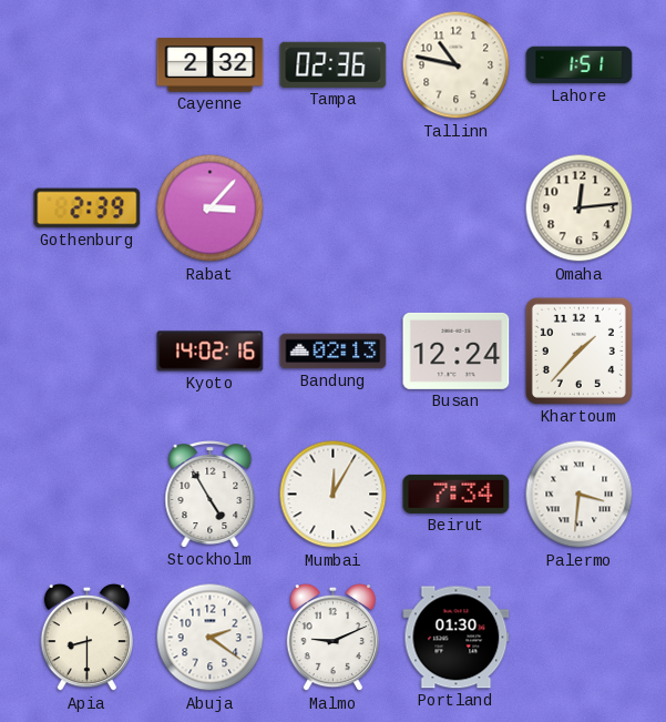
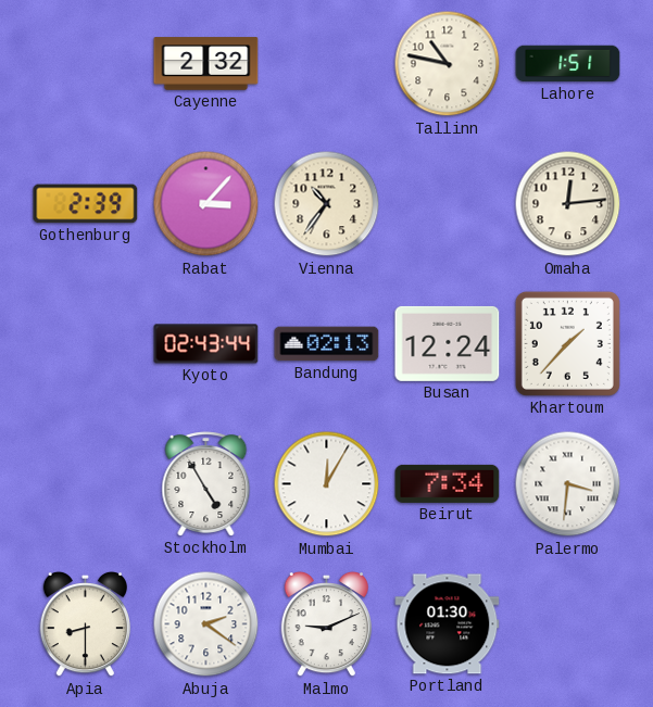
Tampa: 02:36 -> none
Vienna: none -> 10:36
Kyoto: 14:02 -> 02:43
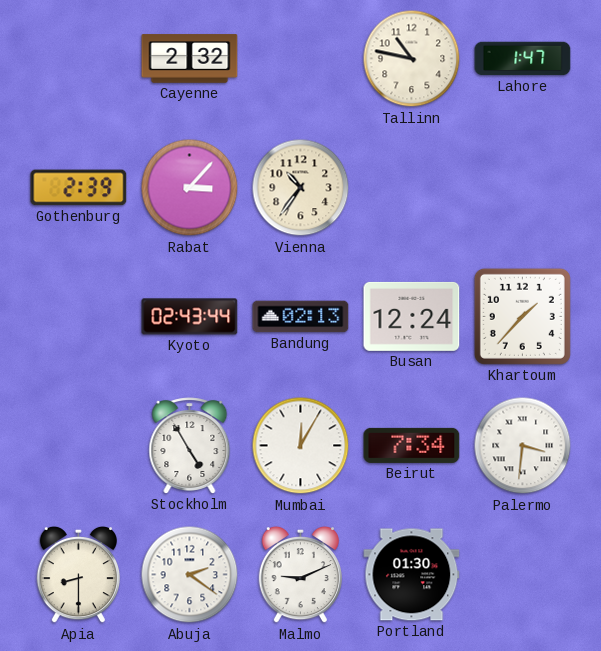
Lahore: 1:51 -> 1:47
Omaha: 12:14 -> none
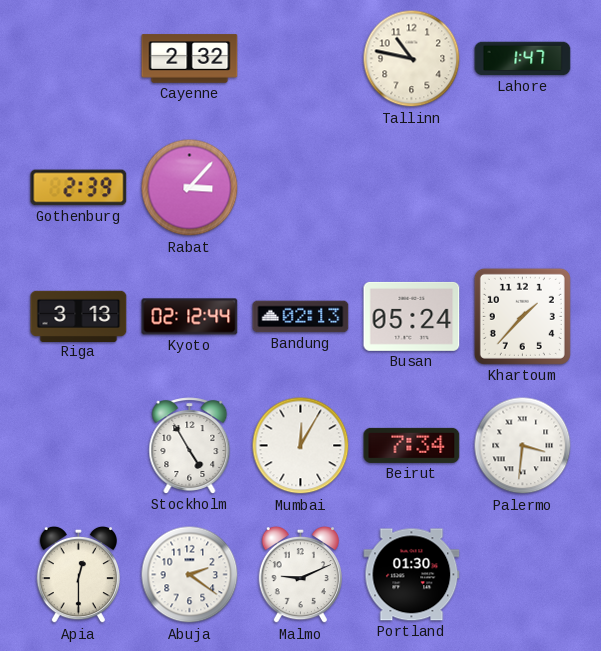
Vienna: 10:36 -> none
Riga: none -> 3:13
Kyoto: 02:43 -> 02:12
Busan: 12:24 -> 05:24
Apia: 8:30 -> 12:30
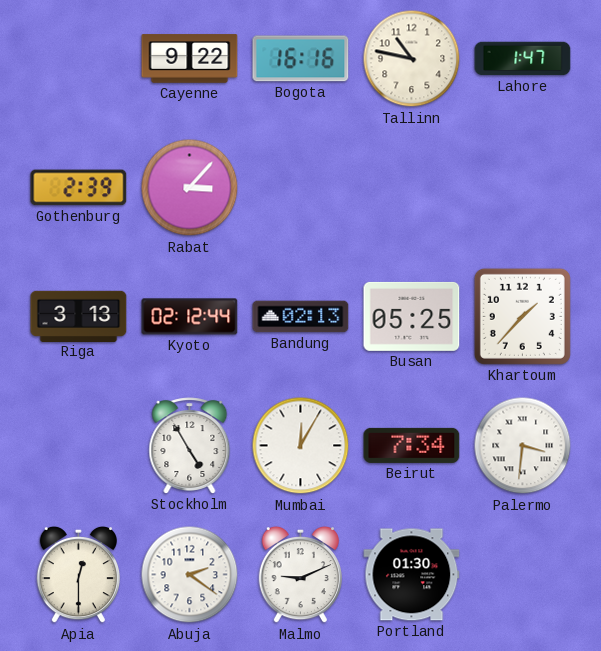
Cayenne: 2:32 -> 9:22
Bogota: none -> 16:16
Busan: 05:24 -> 05:25
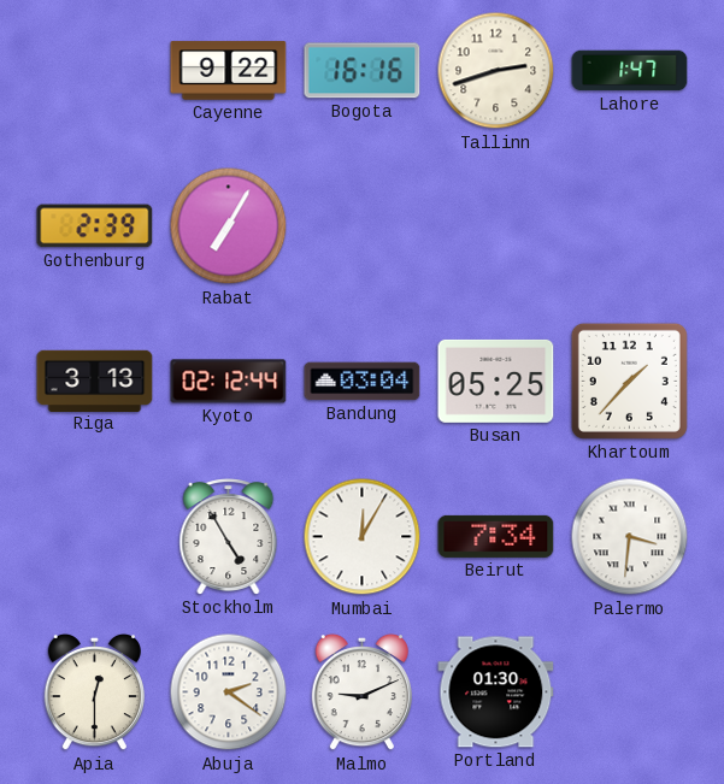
Tallinn: 10:47 -> 2:42
Rabat: 3:07 -> 7:05
Bandung: 02:13 -> 03:04
